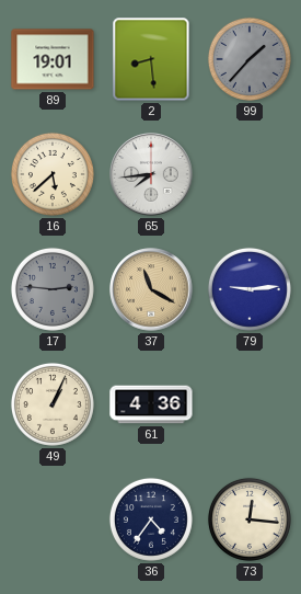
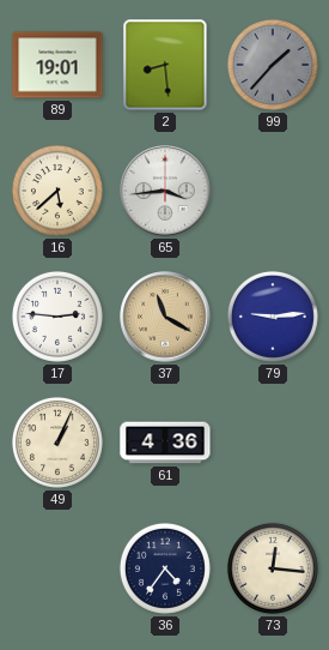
65: 7:44 -> 3:44
17 dial: grey -> white
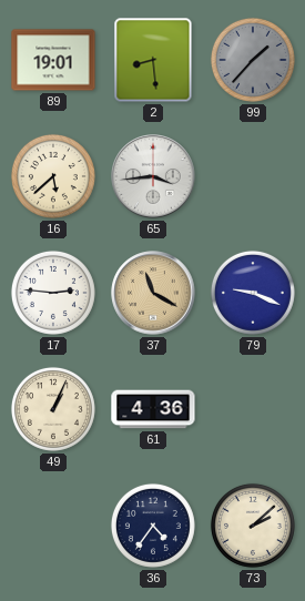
79: 9:14 -> 9:19
73: 12:16 -> 2:08
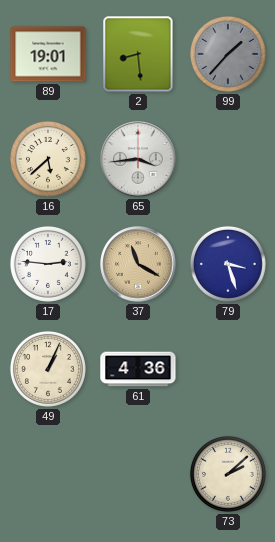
79: 9:19 -> 3:27
36: 4:36 -> none
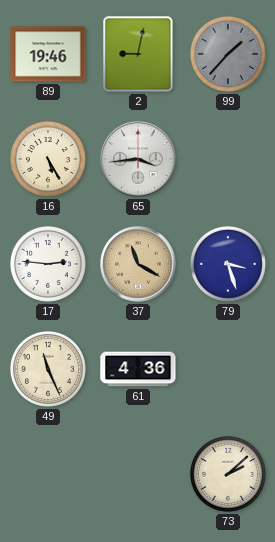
89: 19:01 -> 19:46
2: 8:29 -> 9:02
16: 5:38 -> 5:25
49: 1:04 -> 11:26
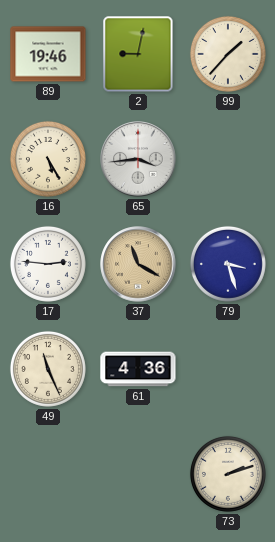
99 dial: grey -> cream
73: 2:08 -> 2:12
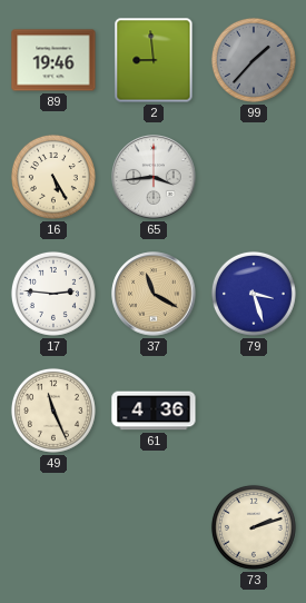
2: 9:02 -> 8:59
99 dial: cream -> grey
